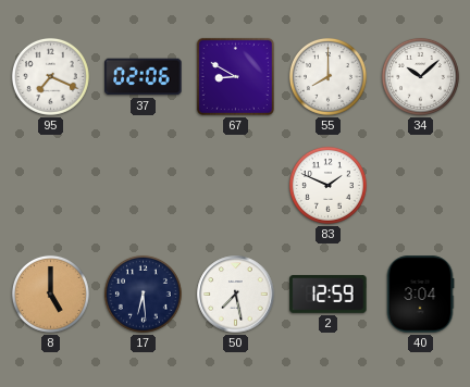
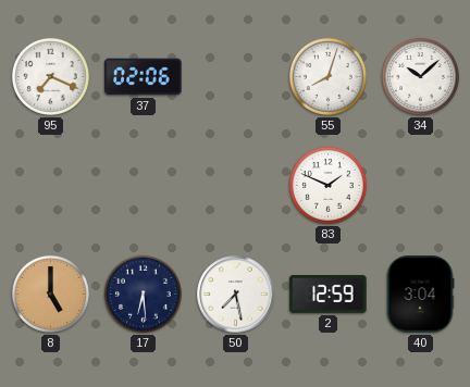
67: 8:50 -> none
55: 8:00 -> 8:03
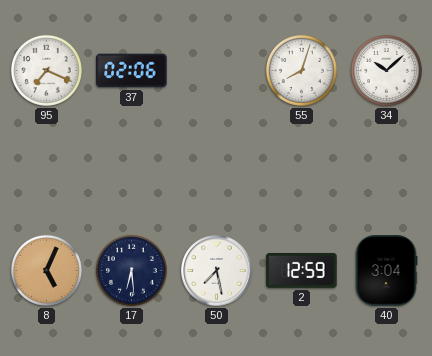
83: 1:49 -> none
8: 5:00 -> 5:04
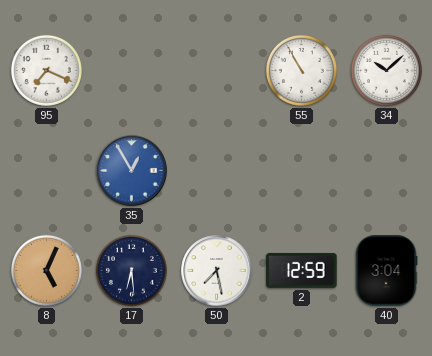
37: 02:06 -> none
55: 8:03 -> 10:55
35: none -> 12:55
